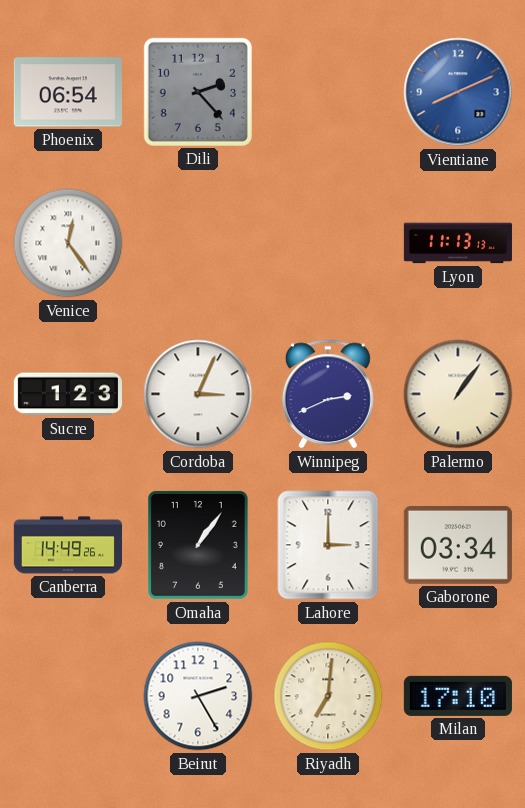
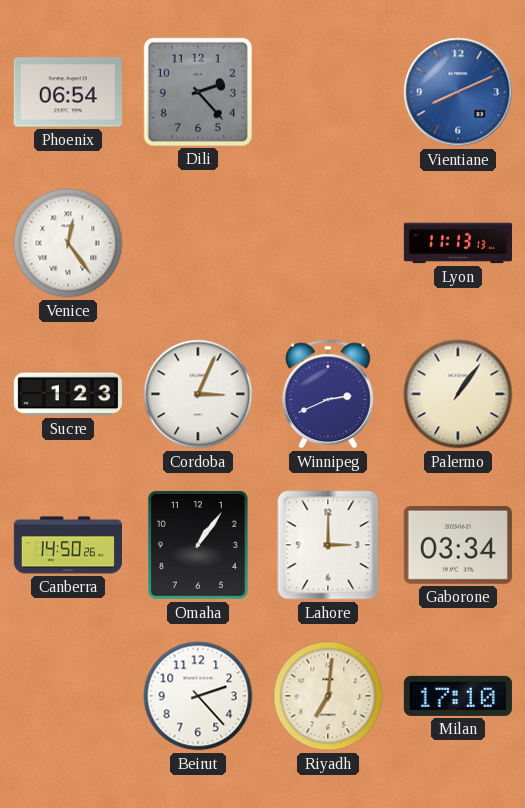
Canberra: 14:49 -> 14:50
Beirut: 2:25 -> 2:23
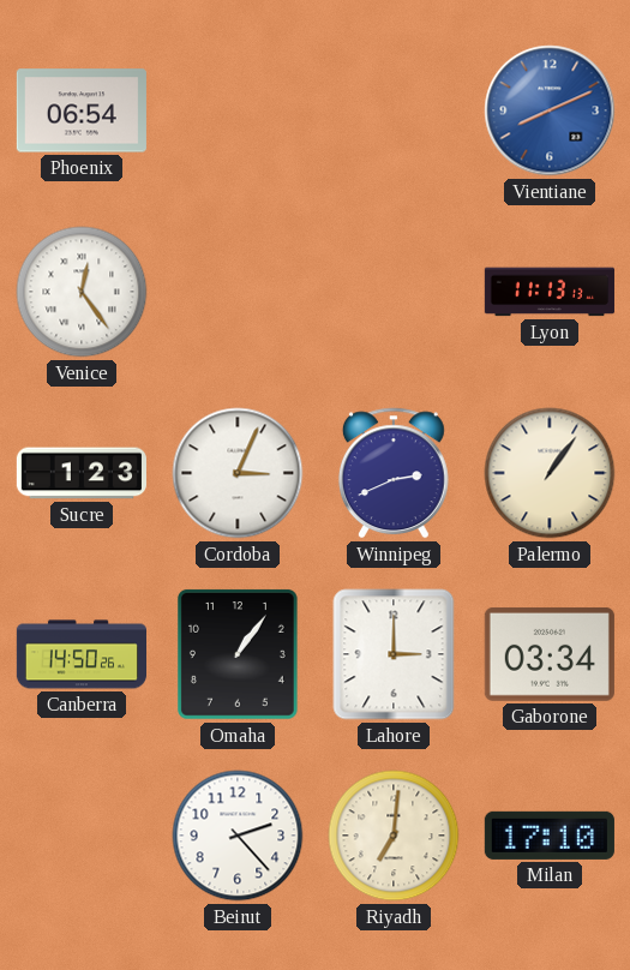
Dili: 2:23 -> none
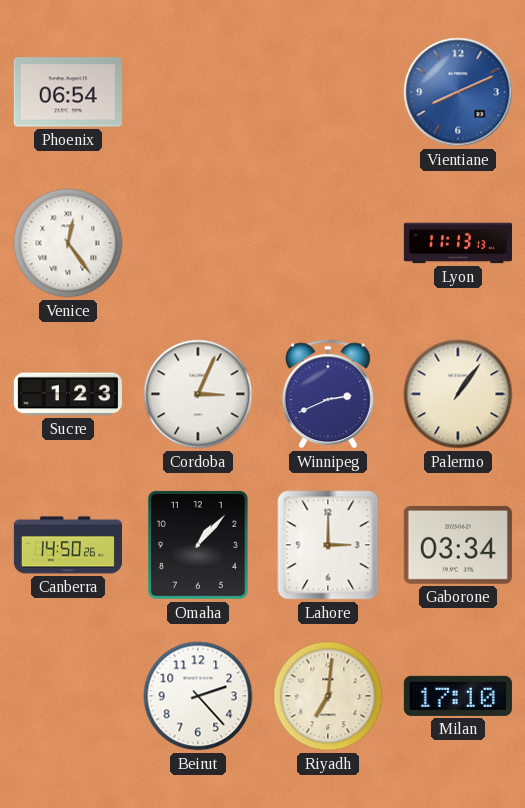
Omaha: 1:06 -> 1:07
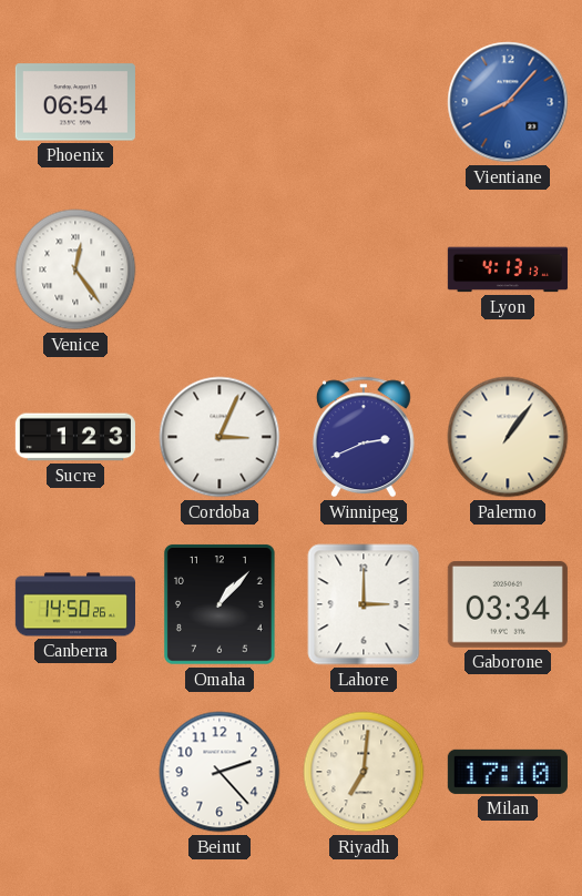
Vientiane: 8:11 -> 8:07
Lyon: 11:13 -> 4:13
